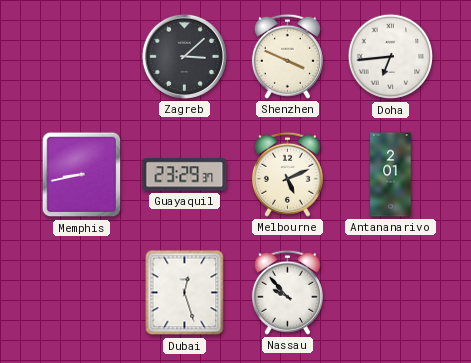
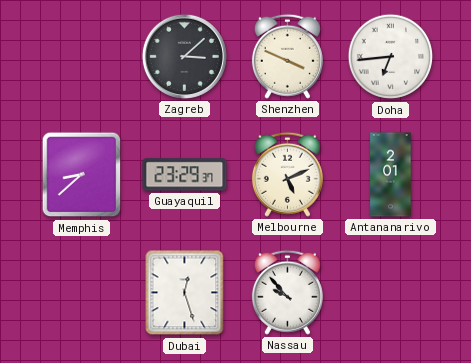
Memphis: 8:43 -> 8:38
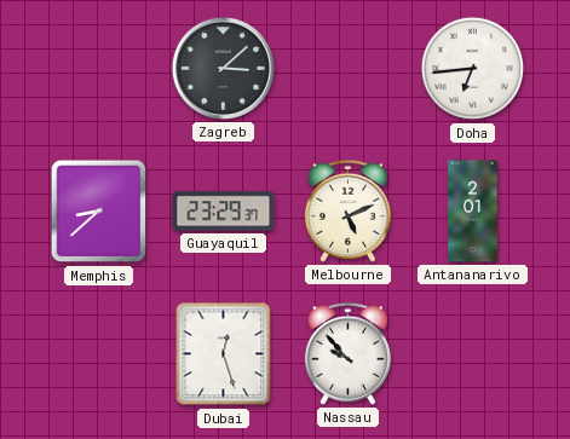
Shenzhen: 3:49 -> none
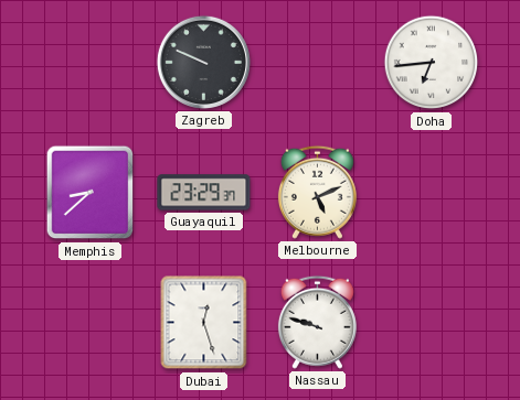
Zagreb: 3:08 -> 9:49
Antananarivo: 2:01 -> none
Nassau: 9:53 -> 9:48
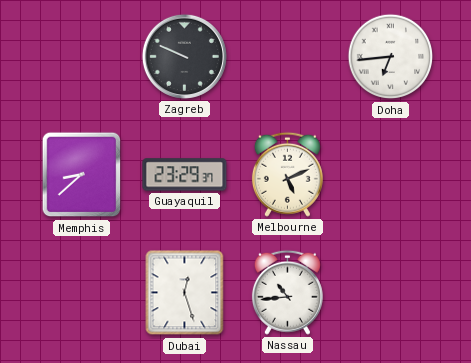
Nassau: 9:48 -> 10:44
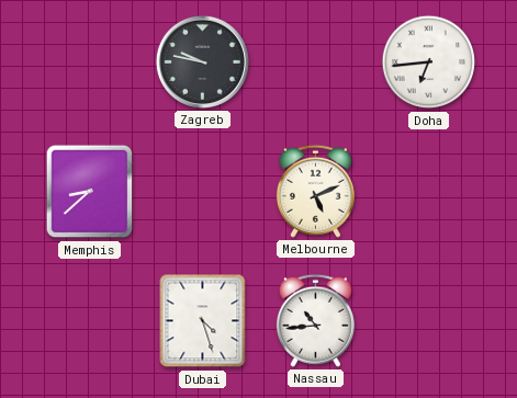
Zagreb: 9:49 -> 9:47
Guayaquil: 23:29 -> none
Dubai: 12:27 -> 4:27
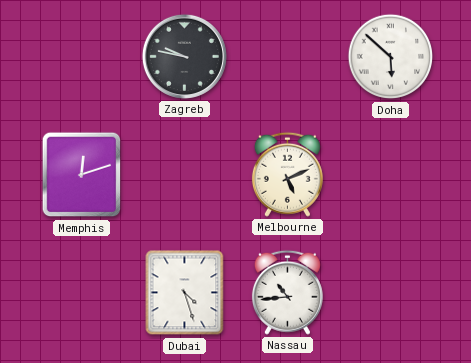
Doha: 6:44 -> 5:52
Memphis: 8:38 -> 12:12
